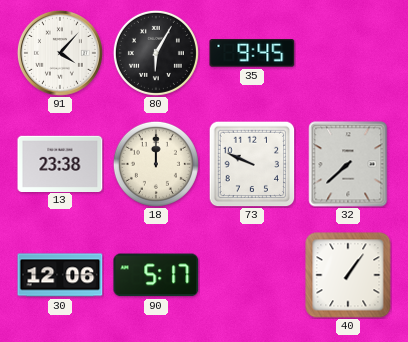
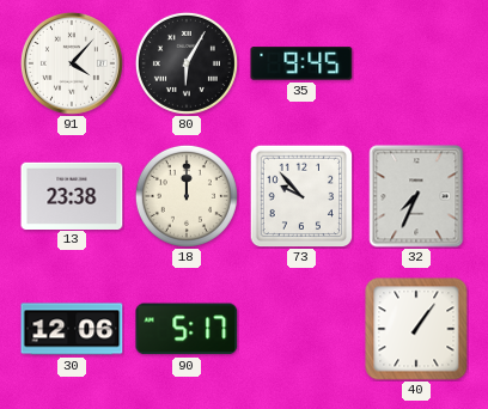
73: 9:49 -> 9:53
32: 7:38 -> 7:34
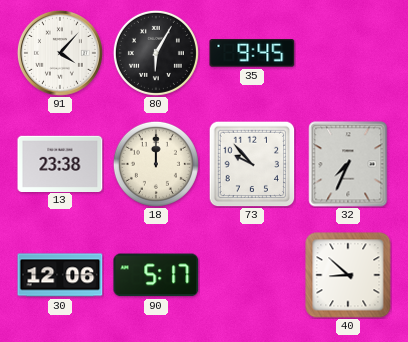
40: 1:06 -> 8:52
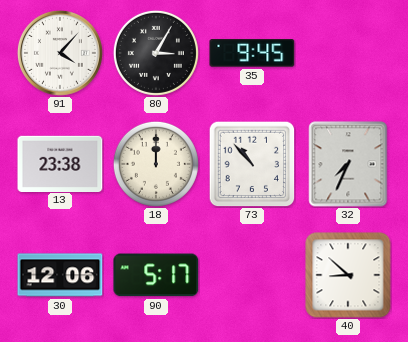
80: 6:05 -> 3:05
73: 9:53 -> 10:53
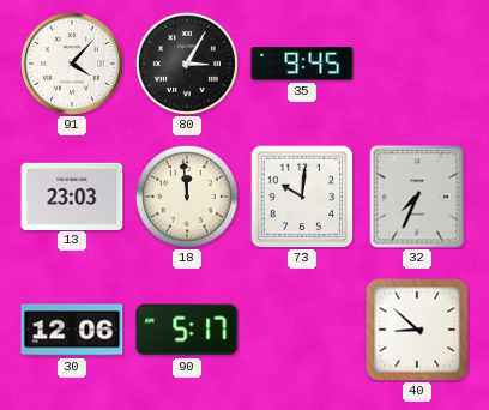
13: 23:38 -> 23:03
18: 12:00 -> 11:59
73: 10:53 -> 10:01
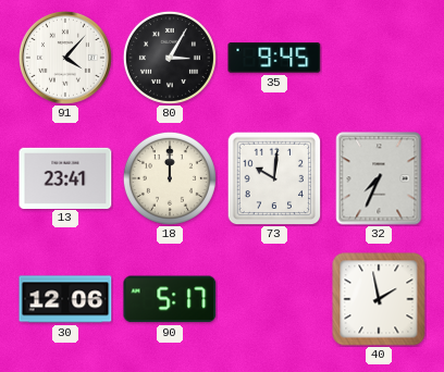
13: 23:03 -> 23:41
18: 11:59 -> 12:00
40: 8:52 -> 1:58
